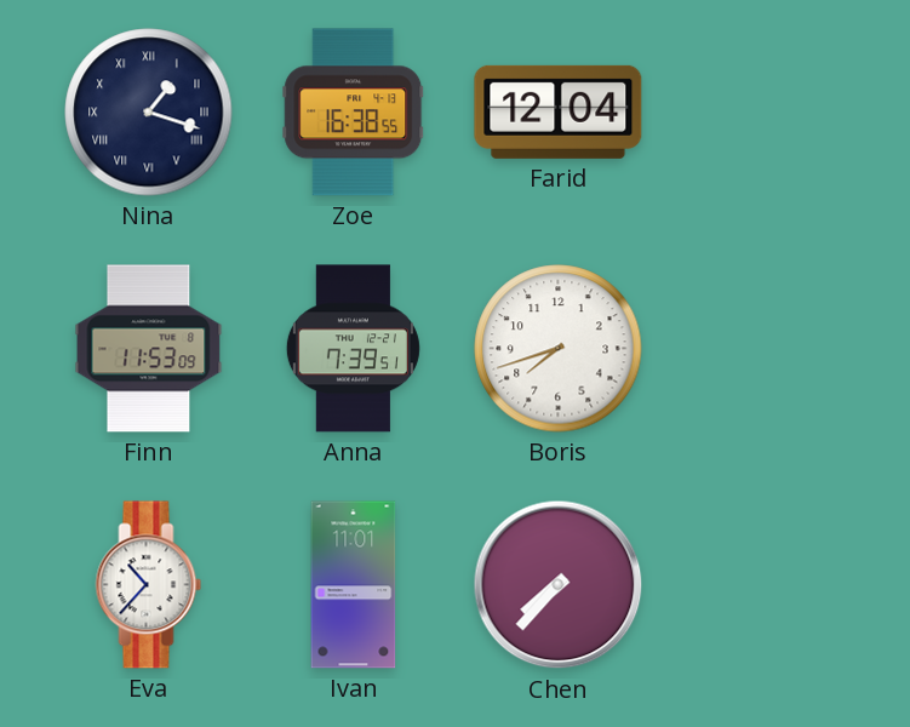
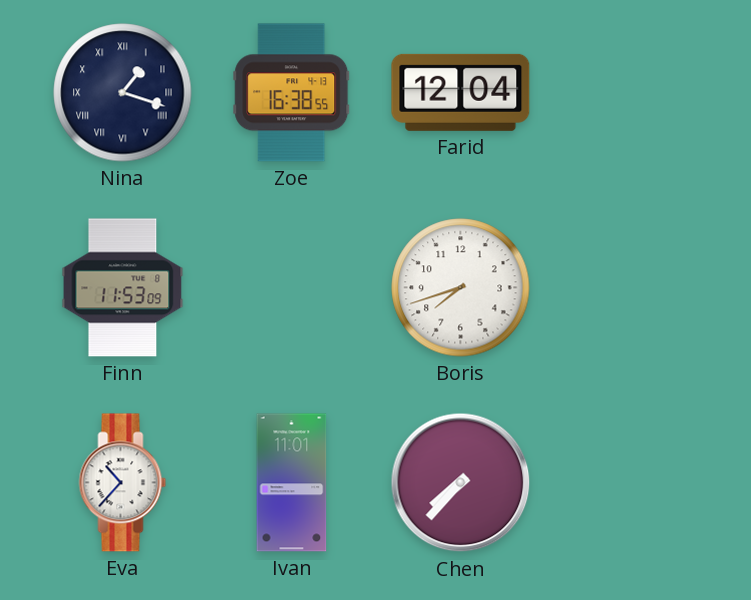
Anna: 7:39 -> none
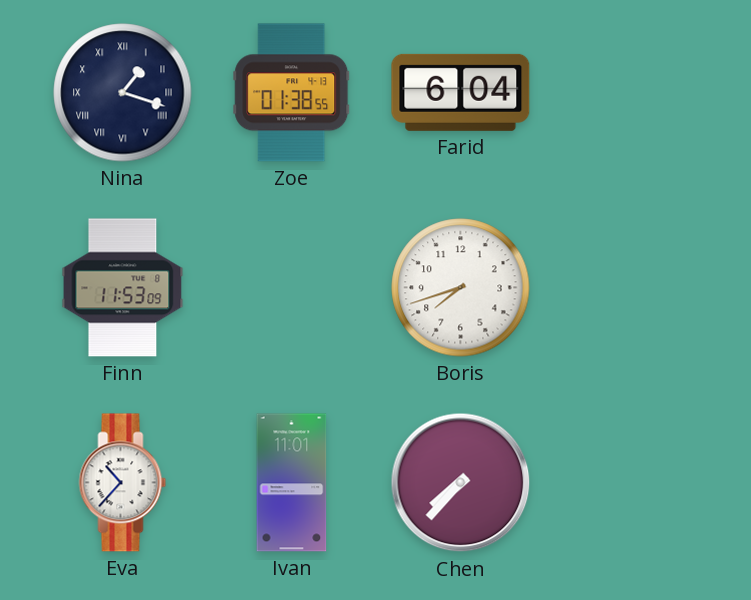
Zoe: 16:38 -> 01:38
Farid: 12:04 -> 6:04
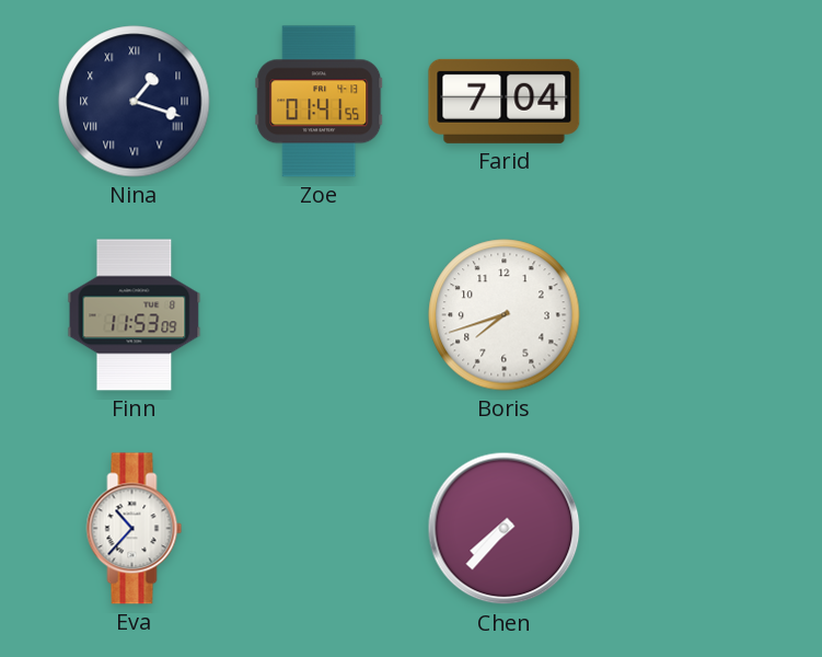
Zoe: 01:38 -> 01:41
Farid: 6:04 -> 7:04
Ivan: 11:01 -> none
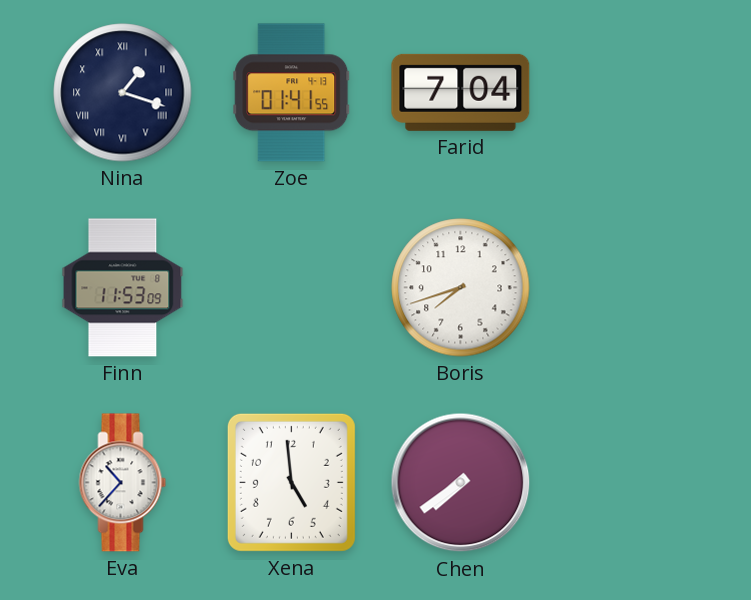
Xena: none -> 4:59
Chen: 7:37 -> 7:39
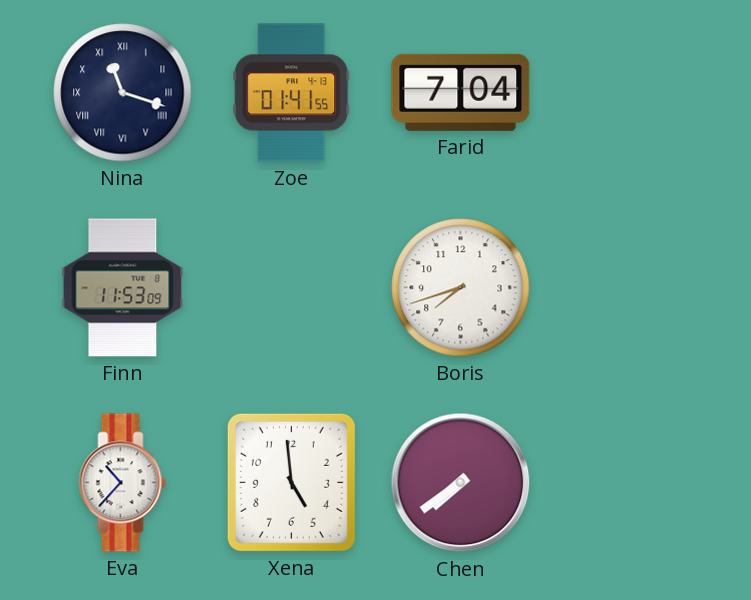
Nina: 1:18 -> 11:18
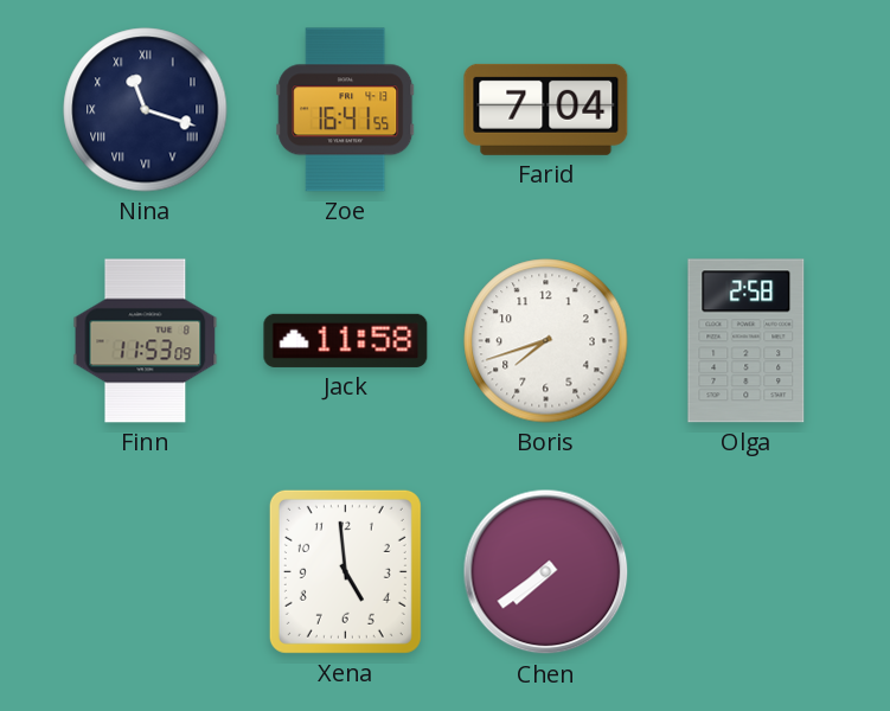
Zoe: 01:41 -> 16:41
Jack: none -> 11:58
Olga: none -> 2:58
Eva: 10:37 -> none
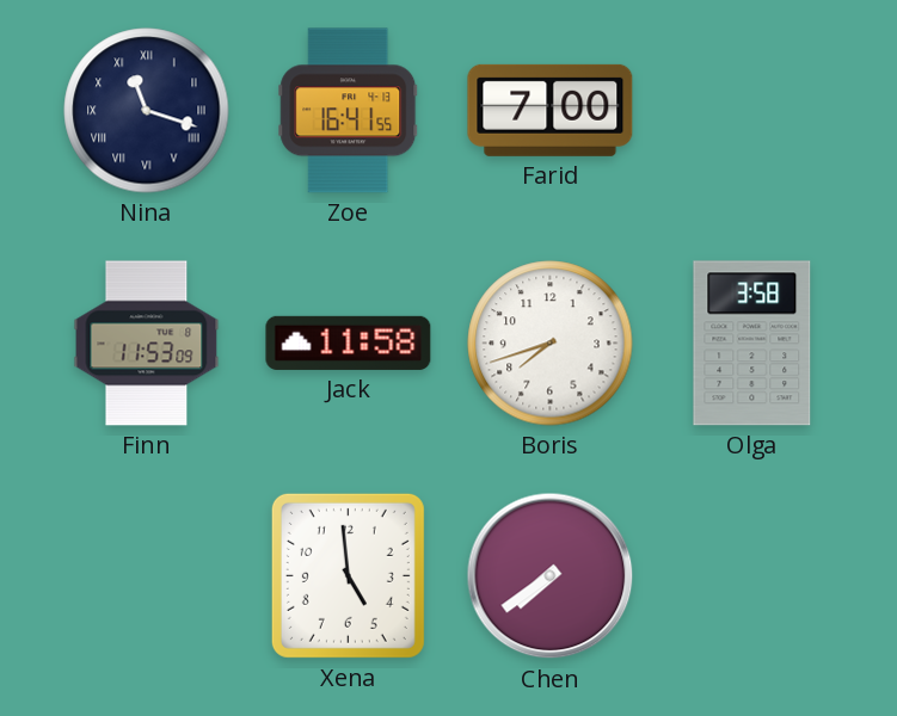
Farid: 7:04 -> 7:00
Olga: 2:58 -> 3:58
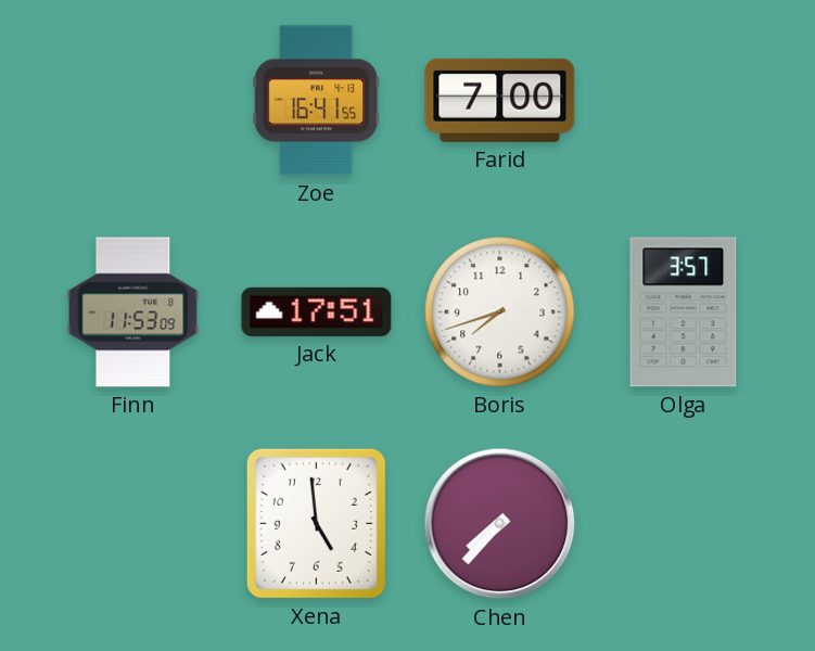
Nina: 11:18 -> none
Jack: 11:58 -> 17:51
Olga: 3:58 -> 3:57
Chen: 7:39 -> 7:37
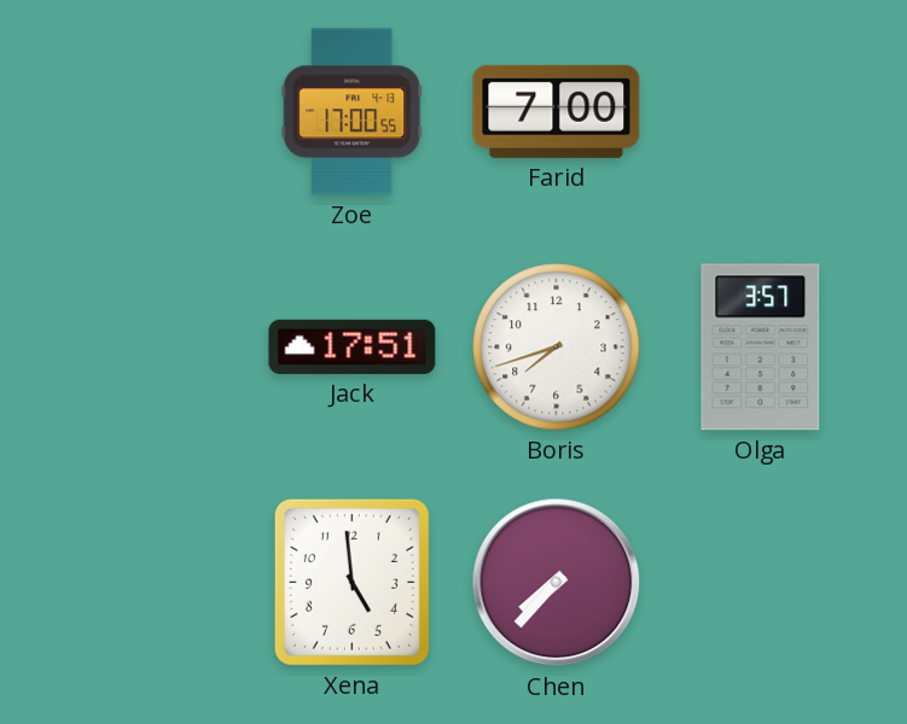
Zoe: 16:41 -> 17:00
Finn: 11:53 -> none
